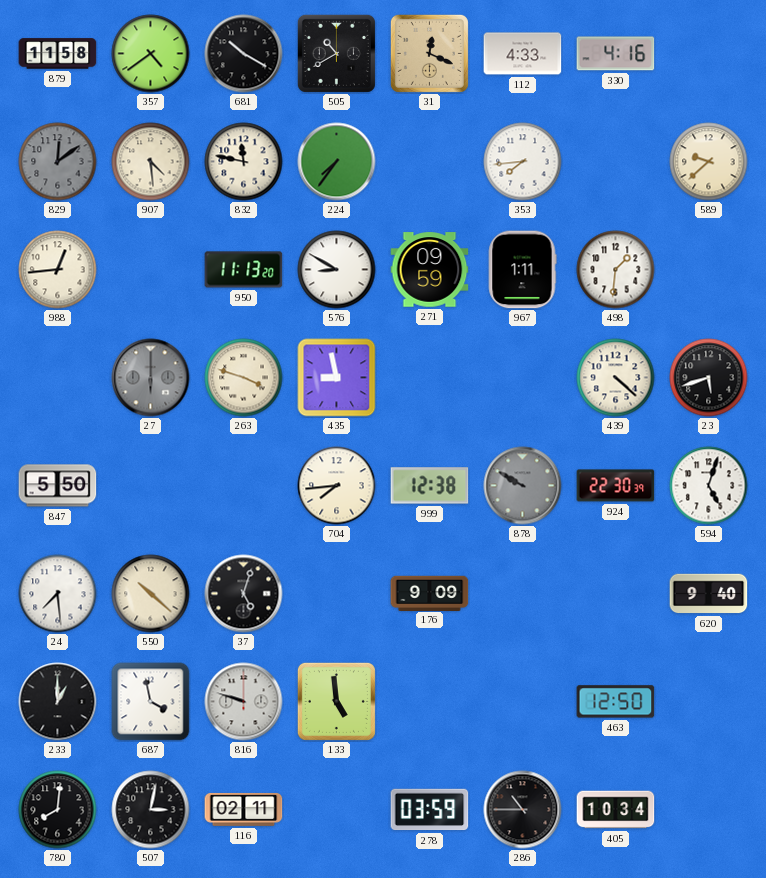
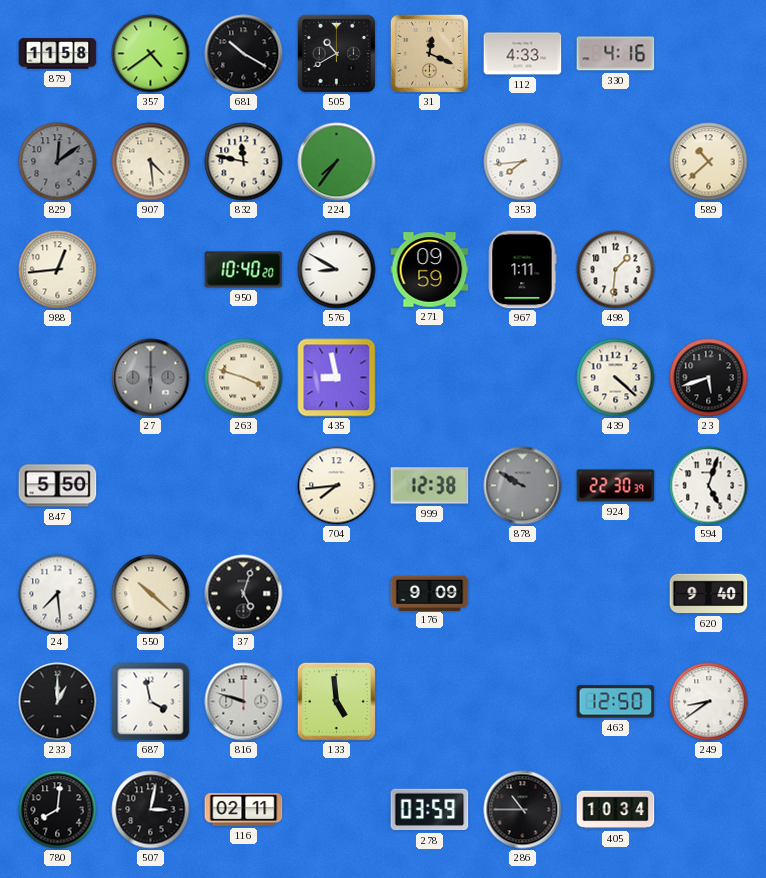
589: 9:38 -> 10:38
950: 11:13 -> 10:40
249: none -> 8:39
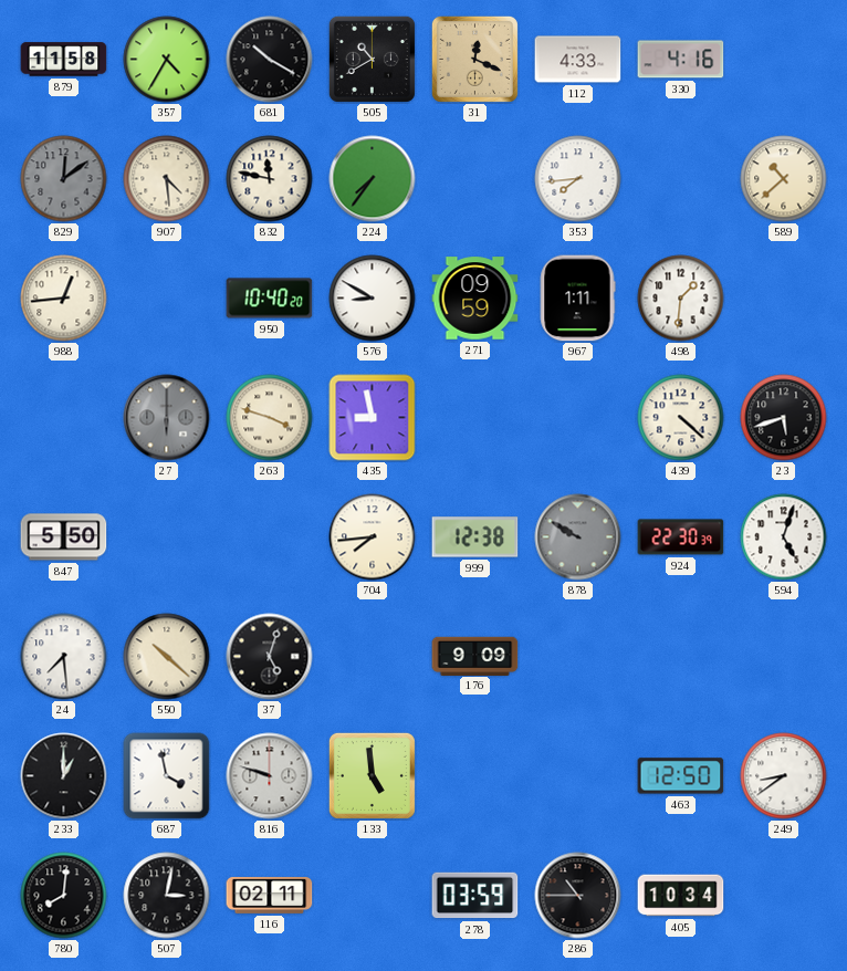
357: 4:39 -> 4:35
620: 9:40 -> none
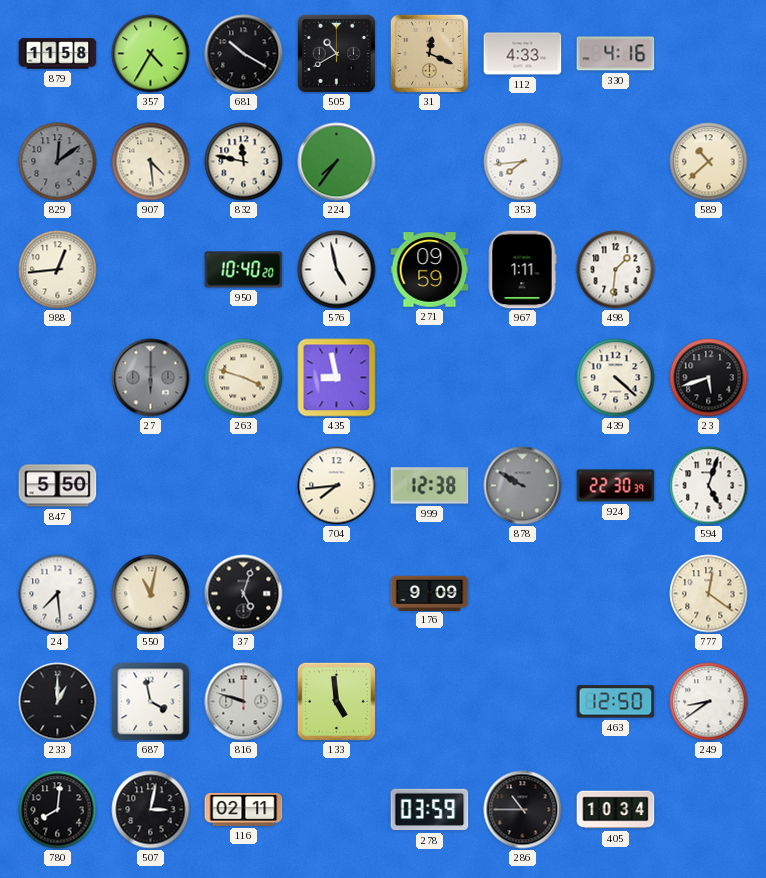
576: 8:50 -> 4:58
550: 10:22 -> 11:02
777: none -> 12:21
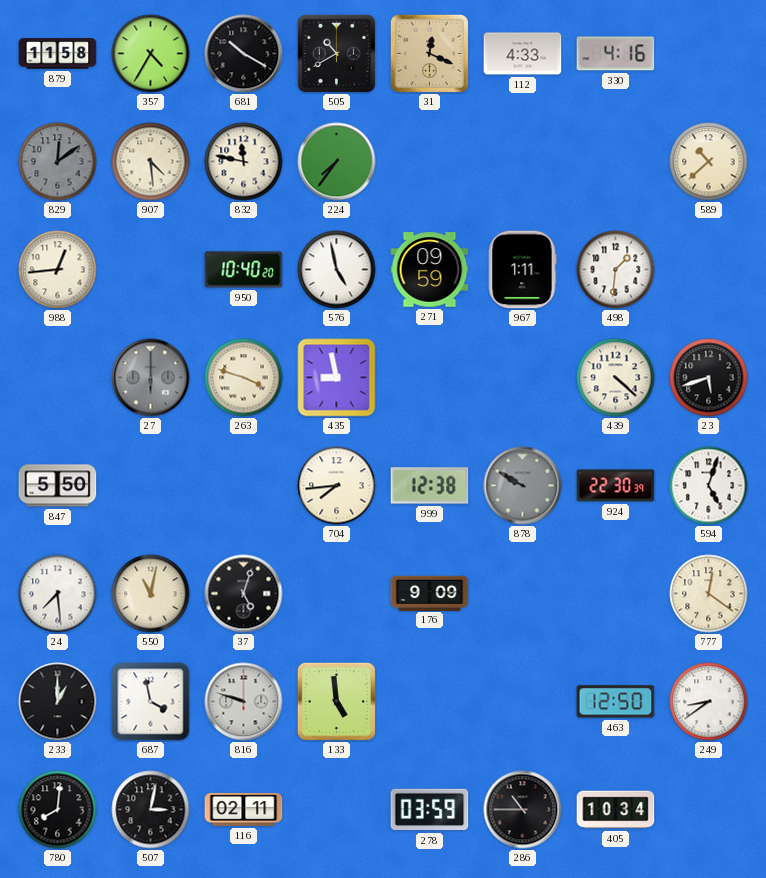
353: 7:44 -> none
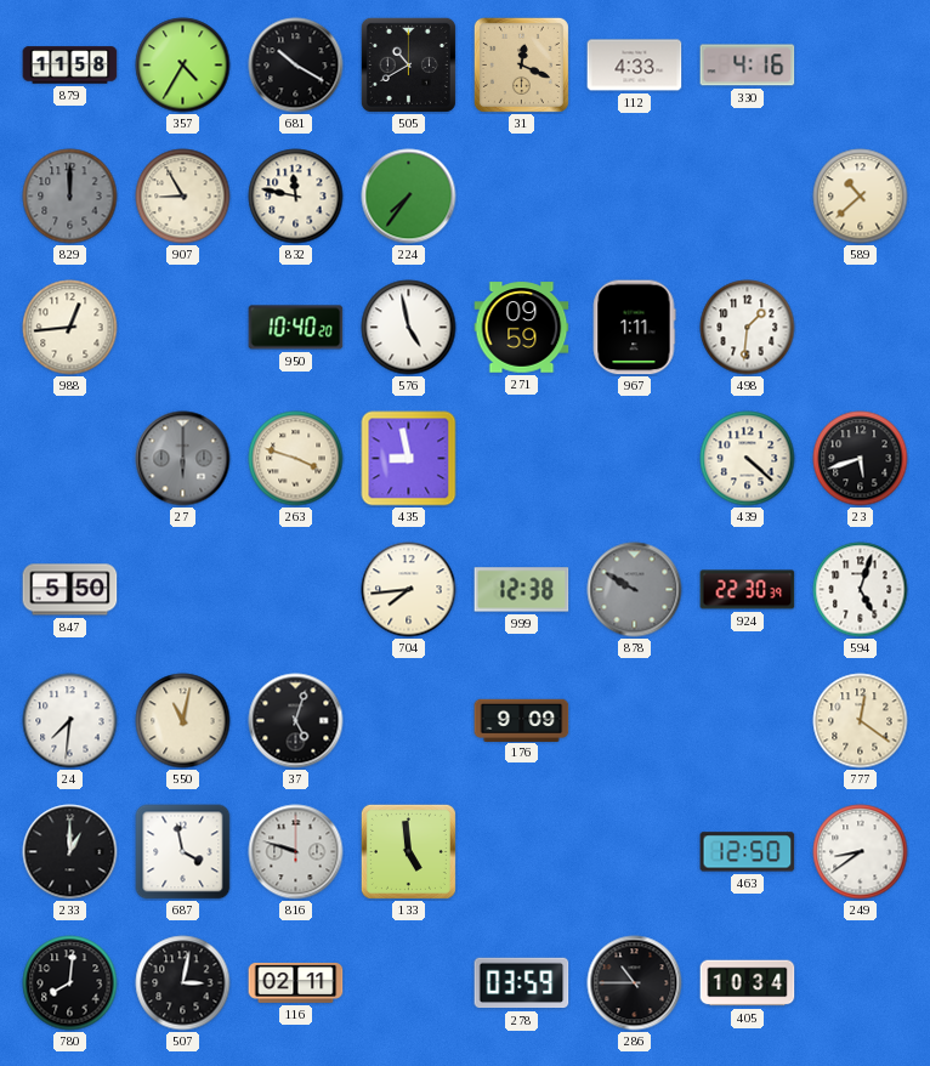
829: 12:09 -> 12:00
907: 4:29 -> 8:55
24: 7:29 -> 7:31
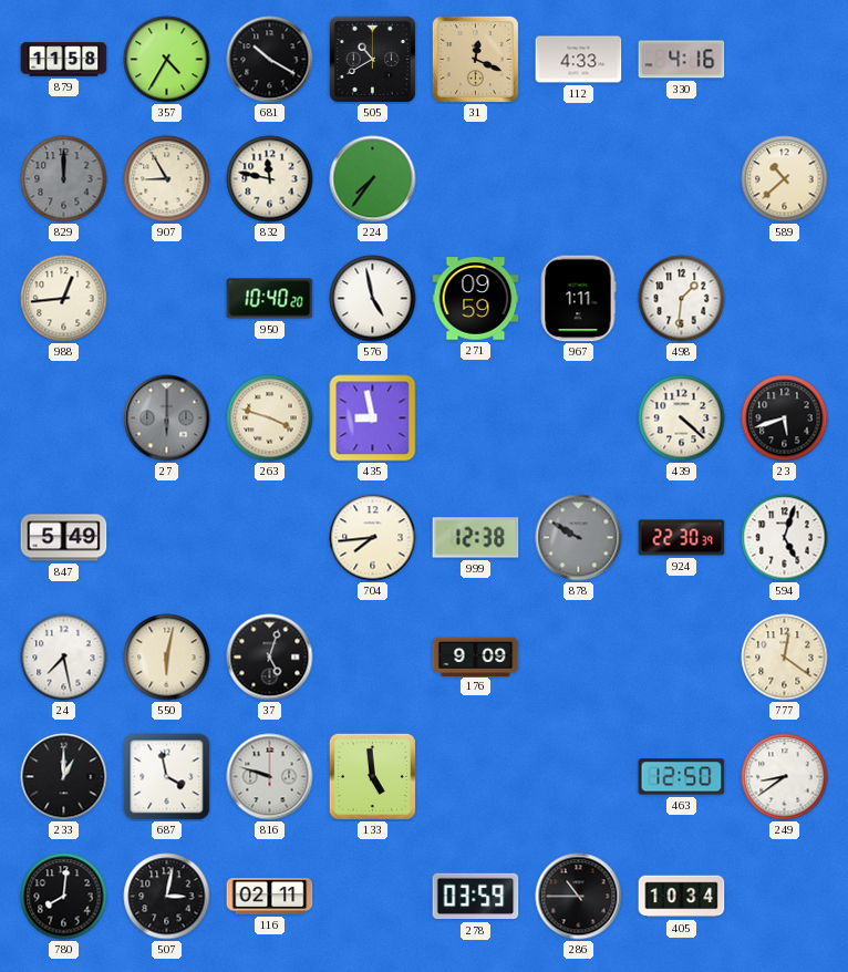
847: 5:50 -> 5:49
24: 7:31 -> 7:28
550: 11:02 -> 6:02
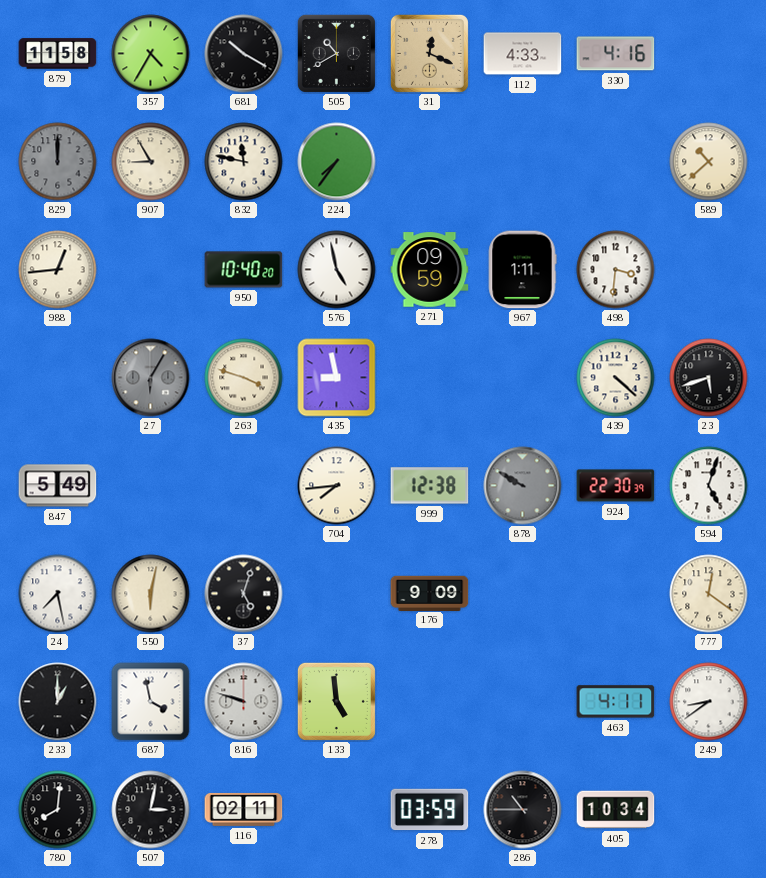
498: 1:31 -> 3:31
27: 6:00 -> 6:05
463: 12:50 -> 4:11
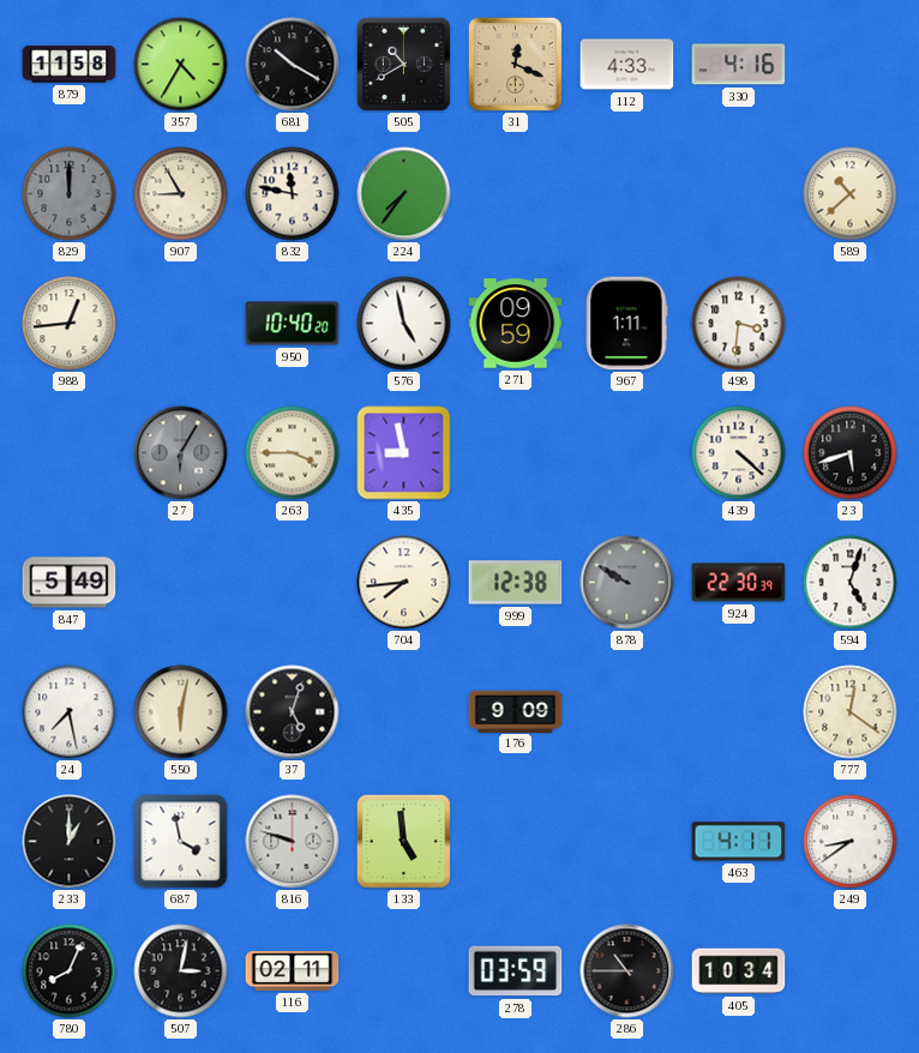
263: 3:48 -> 3:45
780: 8:01 -> 8:04
